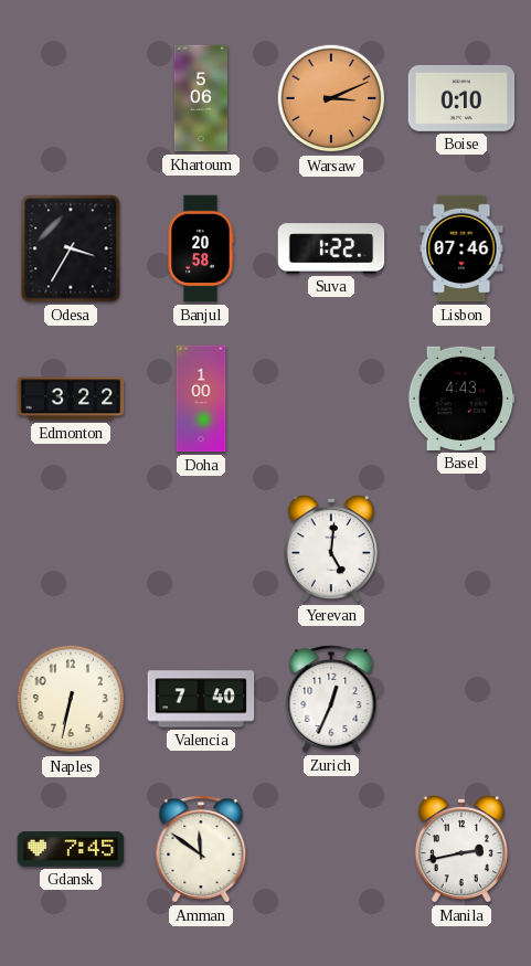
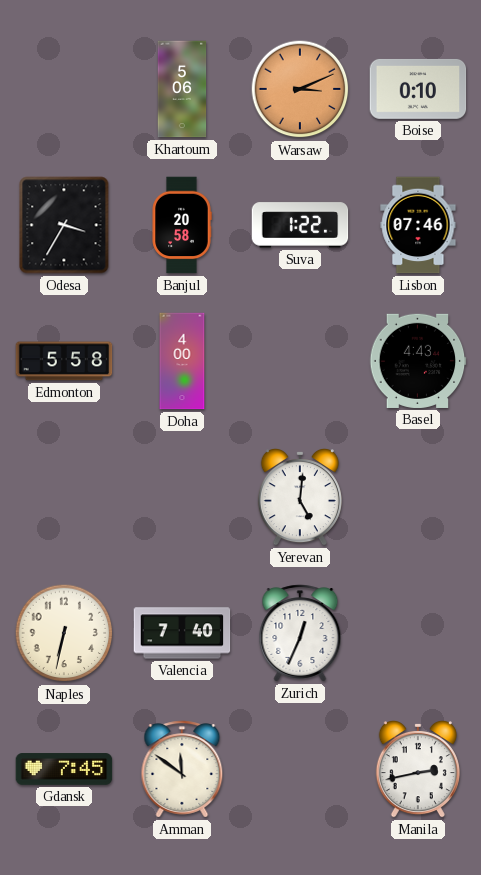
Edmonton: 3:22 -> 5:58
Doha: 1:00 -> 4:00
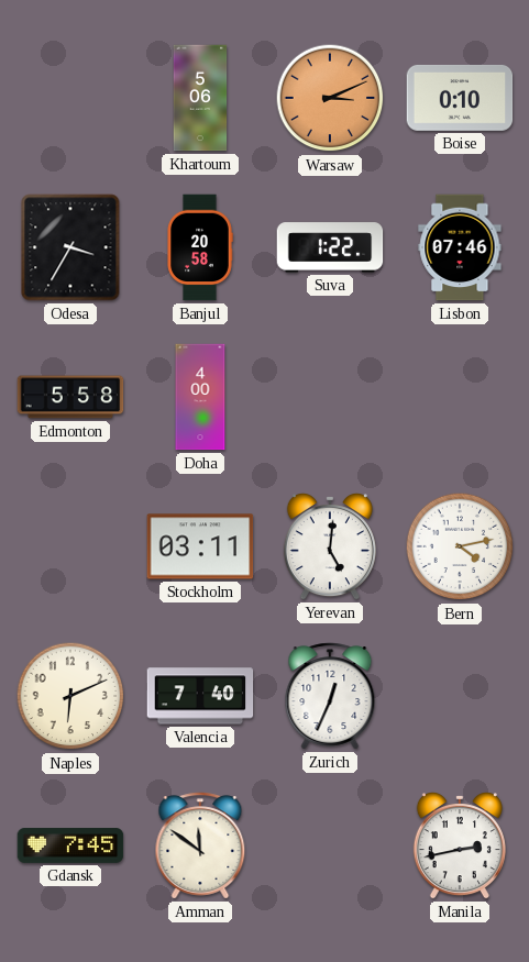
Basel: 4:43 -> none
Stockholm: none -> 03:11
Bern: none -> 4:13
Naples: 6:32 -> 6:11
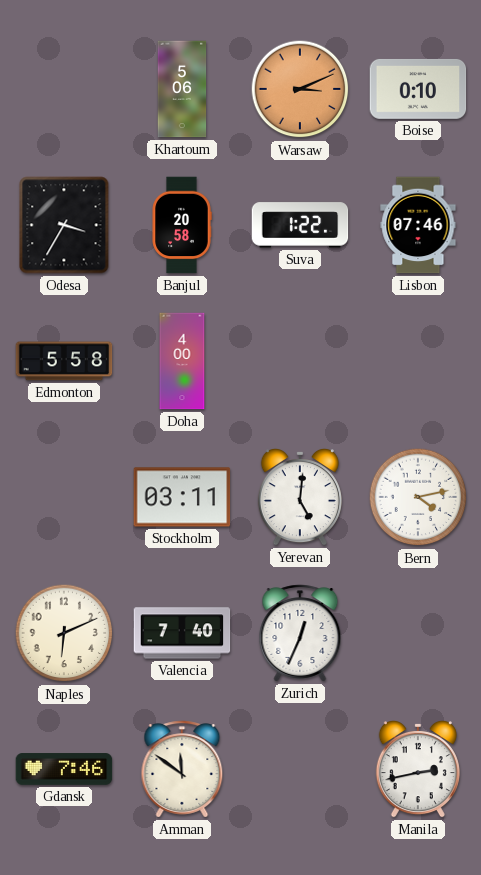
Gdansk: 7:45 -> 7:46
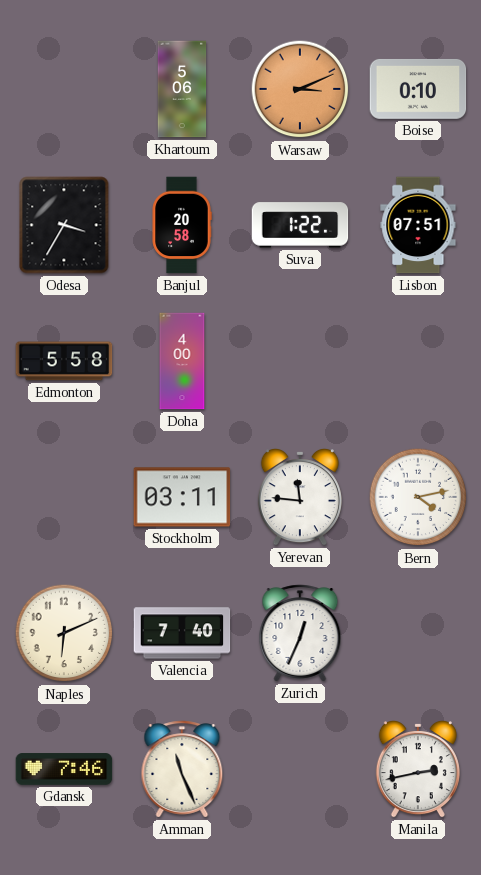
Lisbon: 07:46 -> 07:51
Yerevan: 5:01 -> 11:46
Amman: 11:51 -> 11:26
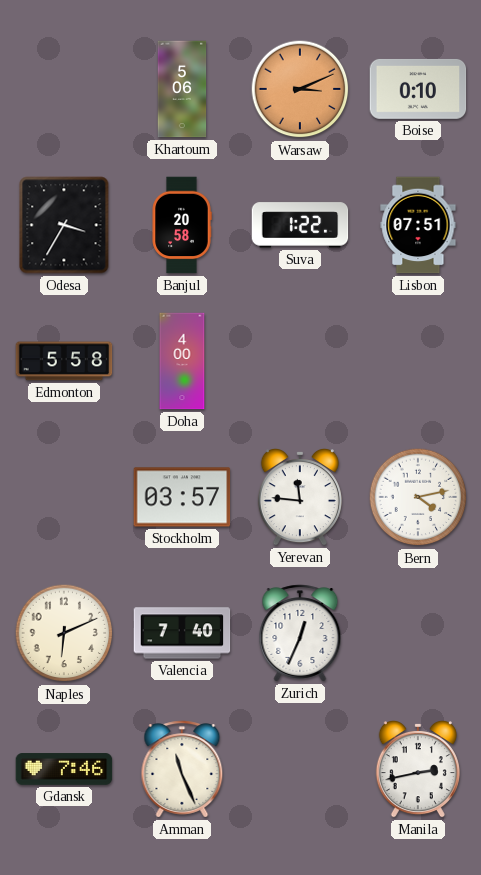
Stockholm: 03:11 -> 03:57
